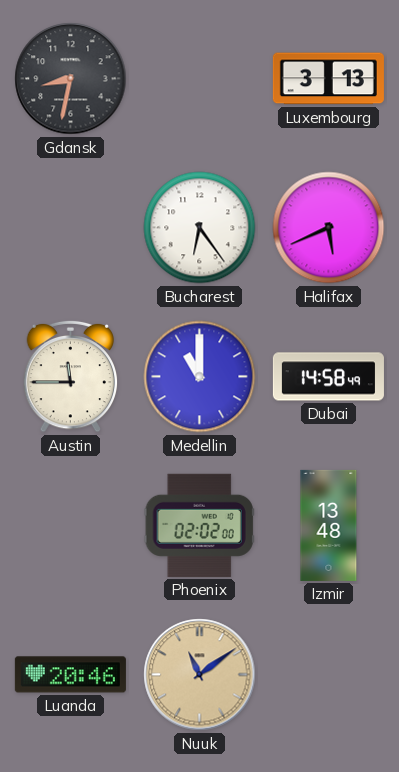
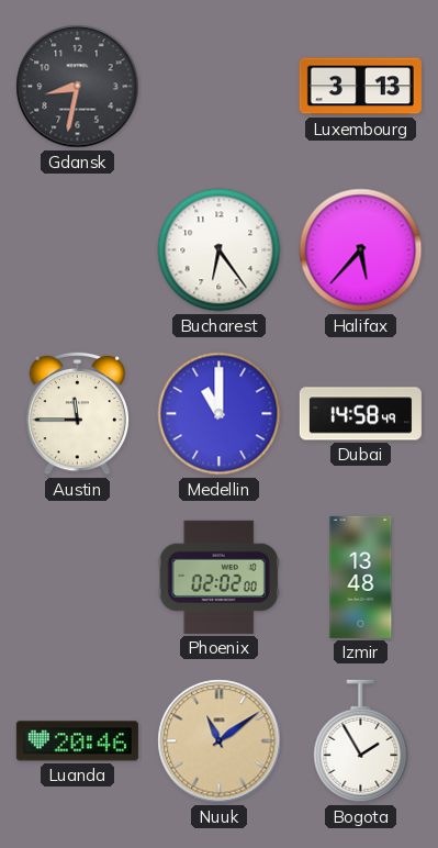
Halifax: 5:41 -> 5:37
Bogota: none -> 1:55
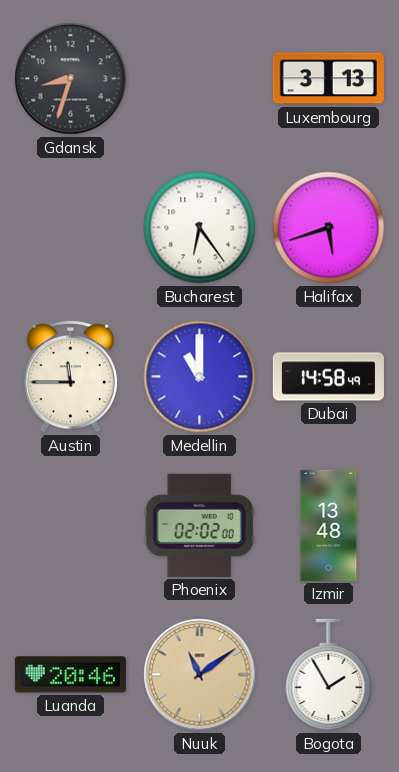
Gdansk: 8:32 -> 8:33
Halifax: 5:37 -> 5:42
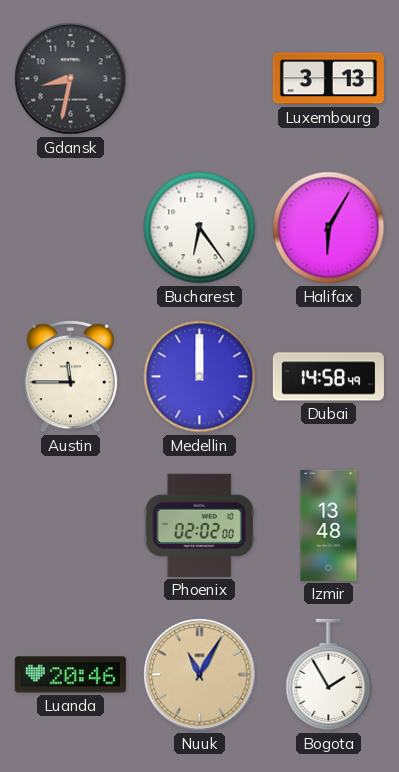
Gdansk: 8:33 -> 8:32
Halifax: 5:42 -> 6:05
Medellin: 11:00 -> 12:00
Nuuk: 11:09 -> 11:05
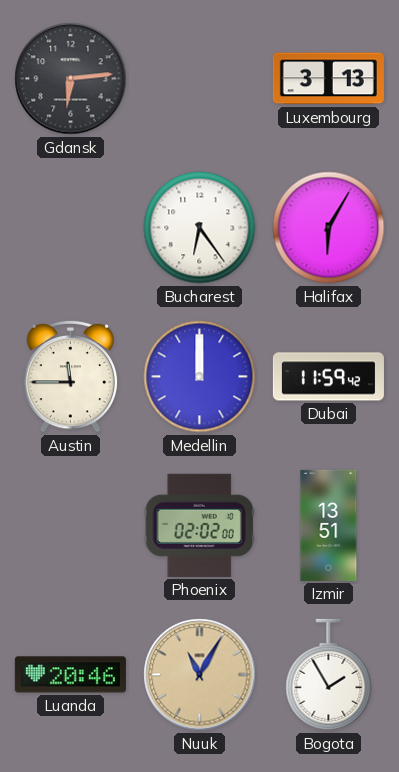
Gdansk: 8:32 -> 6:14
Dubai: 14:58 -> 11:59
Izmir: 13:48 -> 13:51
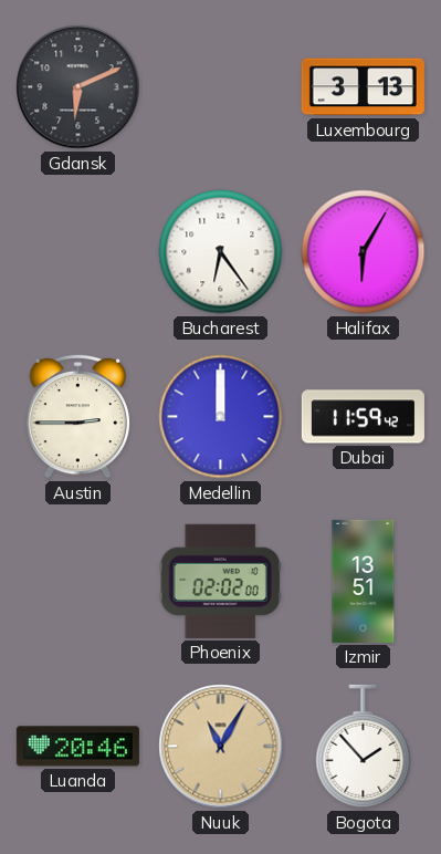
Gdansk: 6:14 -> 6:11
Austin: 11:45 -> 2:45
Bogota: 1:55 -> 1:53
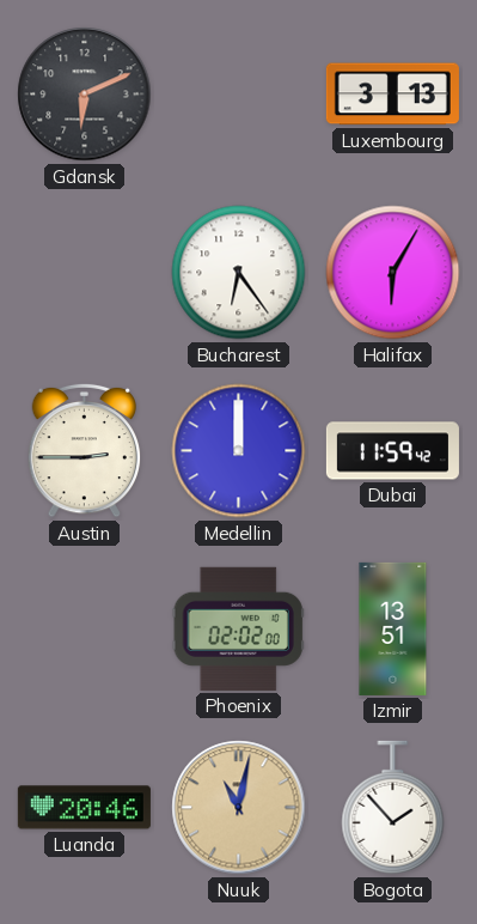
Nuuk: 11:05 -> 11:02
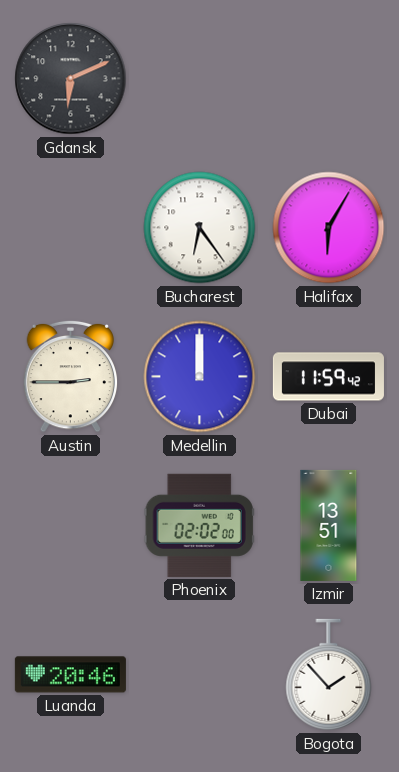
Luxembourg: 3:13 -> none
Nuuk: 11:02 -> none
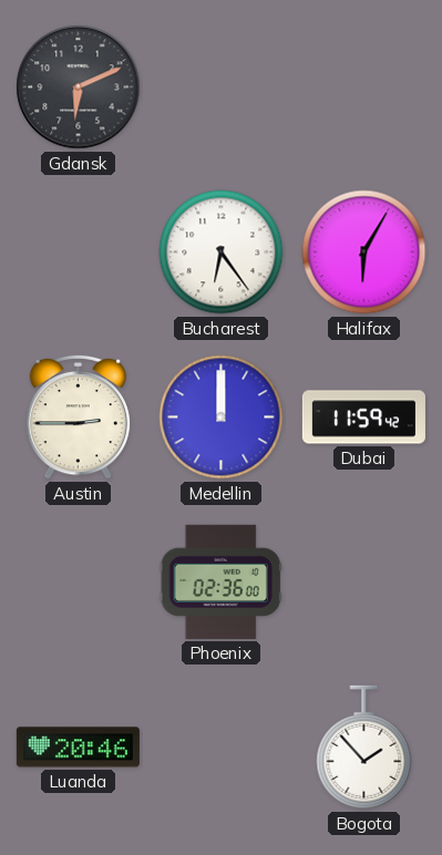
Phoenix: 02:02 -> 02:36
Izmir: 13:51 -> none
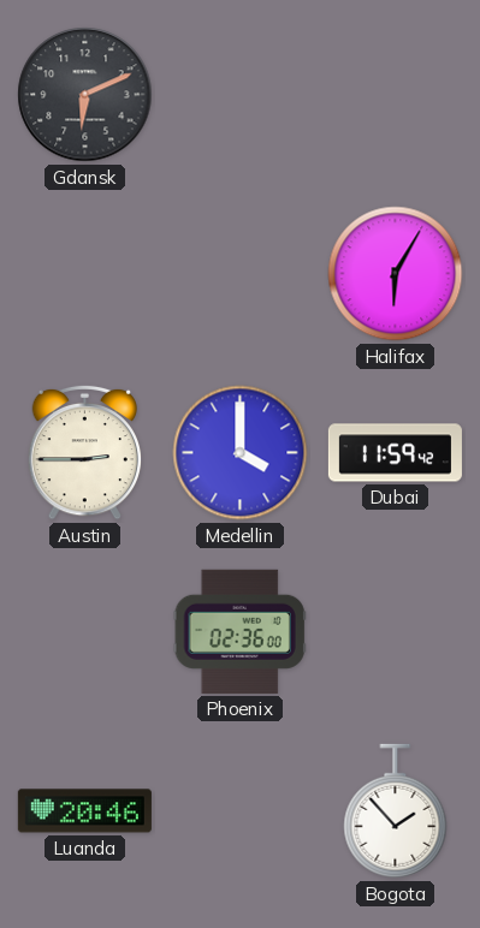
Bucharest: 6:24 -> none
Medellin: 12:00 -> 4:00
